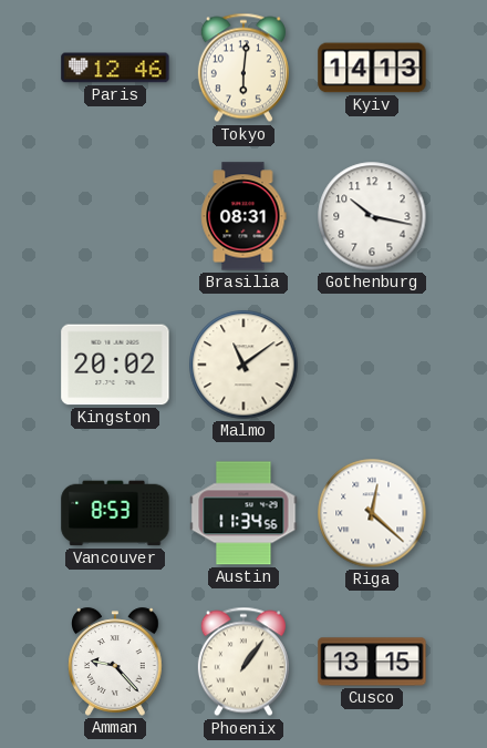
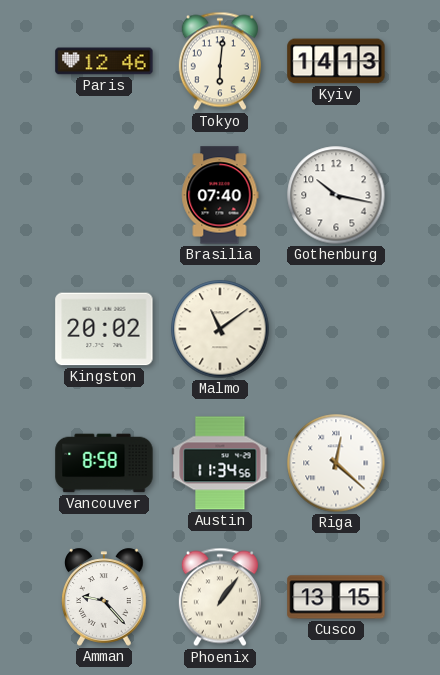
Brasilia: 08:31 -> 07:40
Vancouver: 8:53 -> 8:58
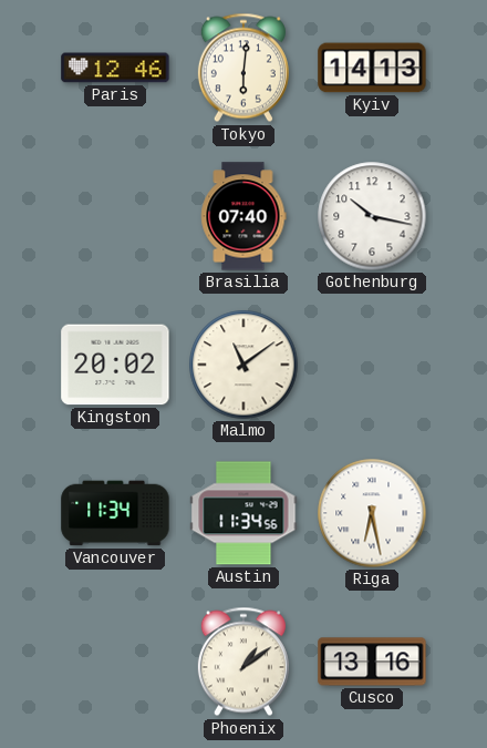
Vancouver: 8:58 -> 11:34
Riga: 12:22 -> 6:28
Amman: 9:23 -> none
Phoenix: 1:06 -> 1:09
Cusco: 13:15 -> 13:16
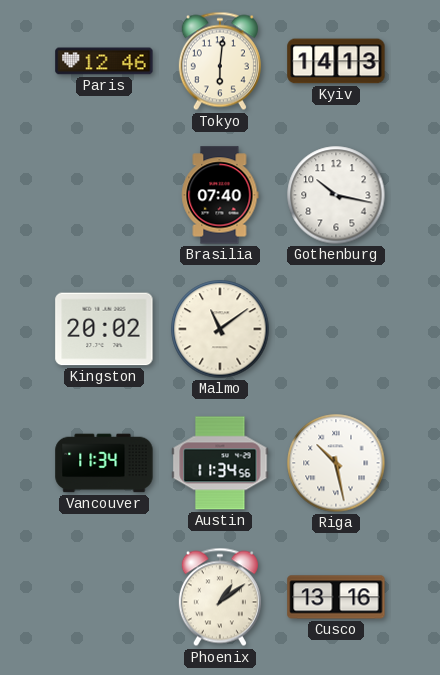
Riga: 6:28 -> 10:28
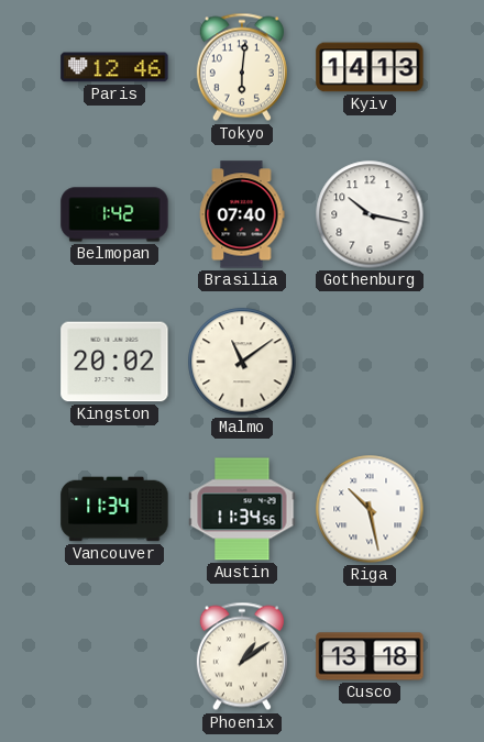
Belmopan: none -> 1:42
Cusco: 13:16 -> 13:18
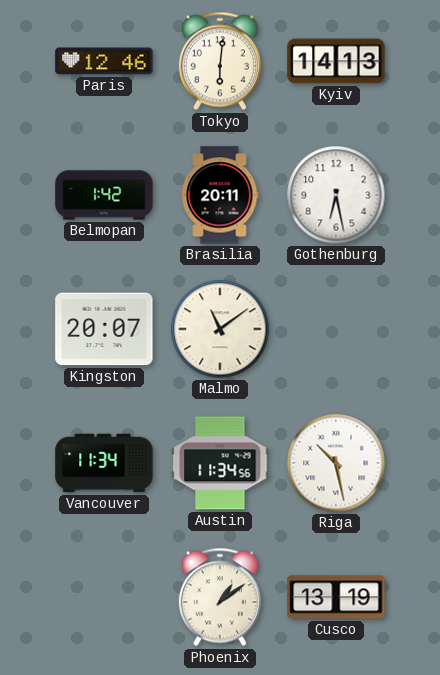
Brasilia: 07:40 -> 20:11
Gothenburg: 10:17 -> 6:28
Kingston: 20:02 -> 20:07
Cusco: 13:18 -> 13:19
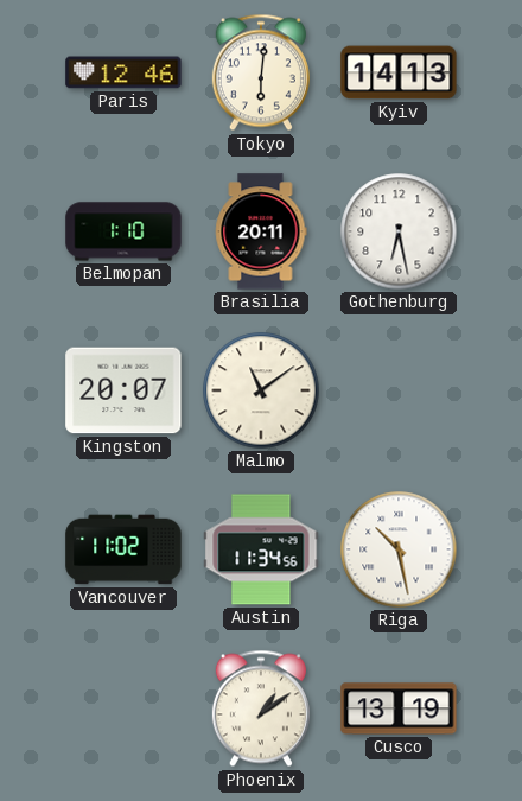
Belmopan: 1:42 -> 1:10
Vancouver: 11:34 -> 11:02
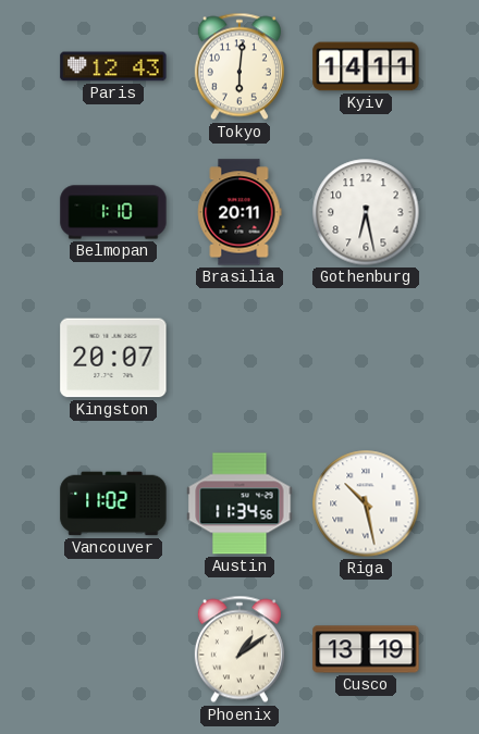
Paris: 12:46 -> 12:43
Kyiv: 14:13 -> 14:11
Malmo: 11:09 -> none
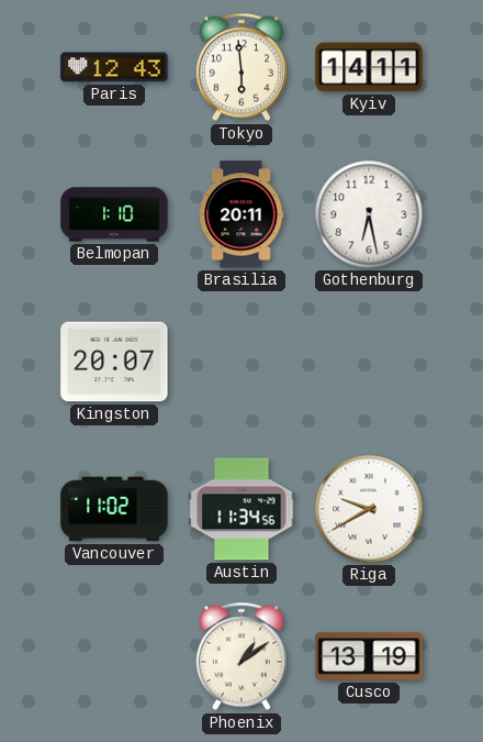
Tokyo: 6:01 -> 5:59
Riga: 10:28 -> 9:40
